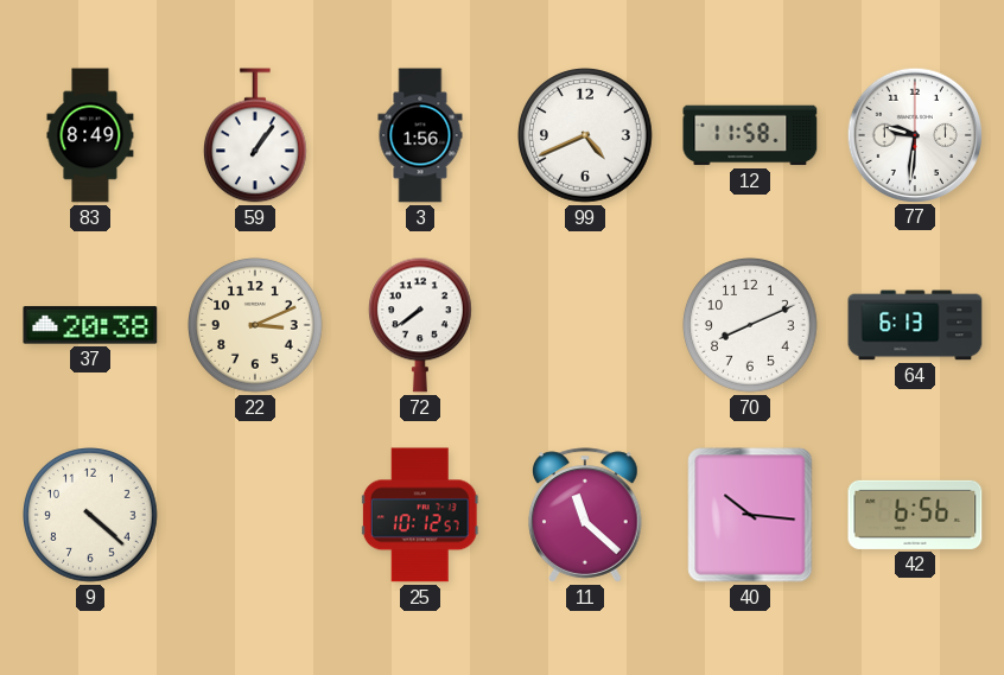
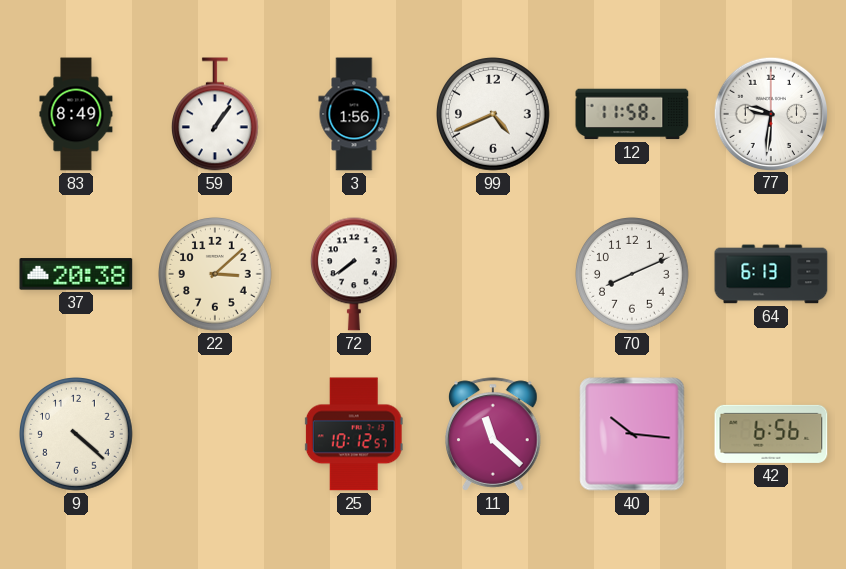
22: 3:11 -> 3:08
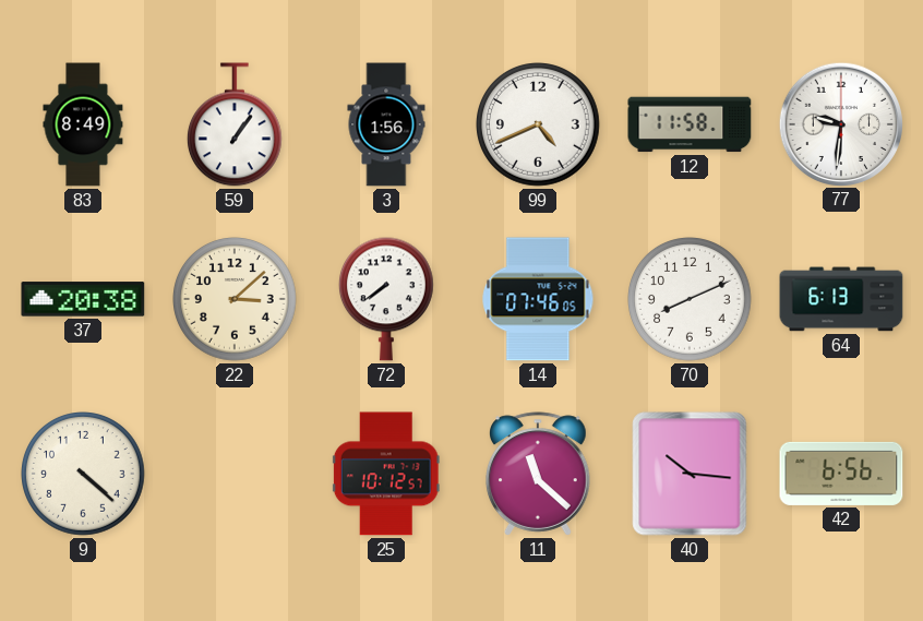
14: none -> 07:46
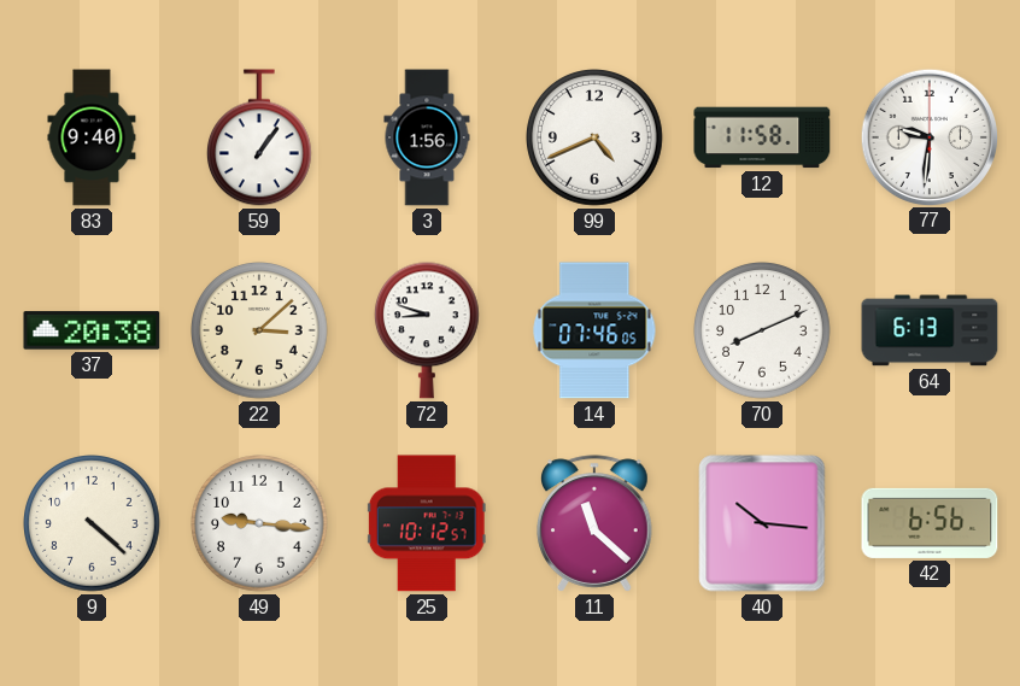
83: 8:49 -> 9:40
72: 7:39 -> 8:48
49: none -> 9:16
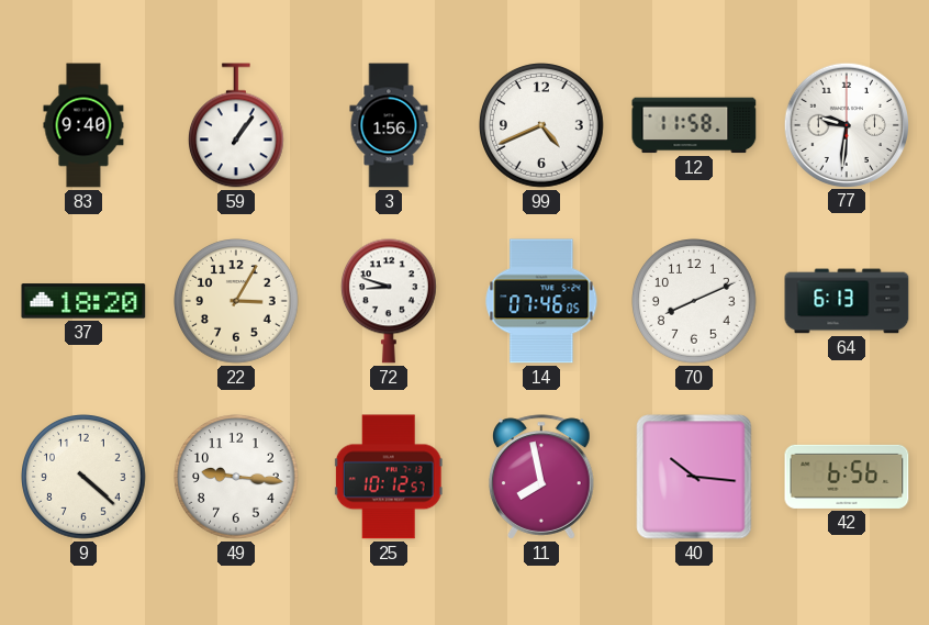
37: 20:38 -> 18:20
22: 3:08 -> 3:05
11: 11:22 -> 7:58
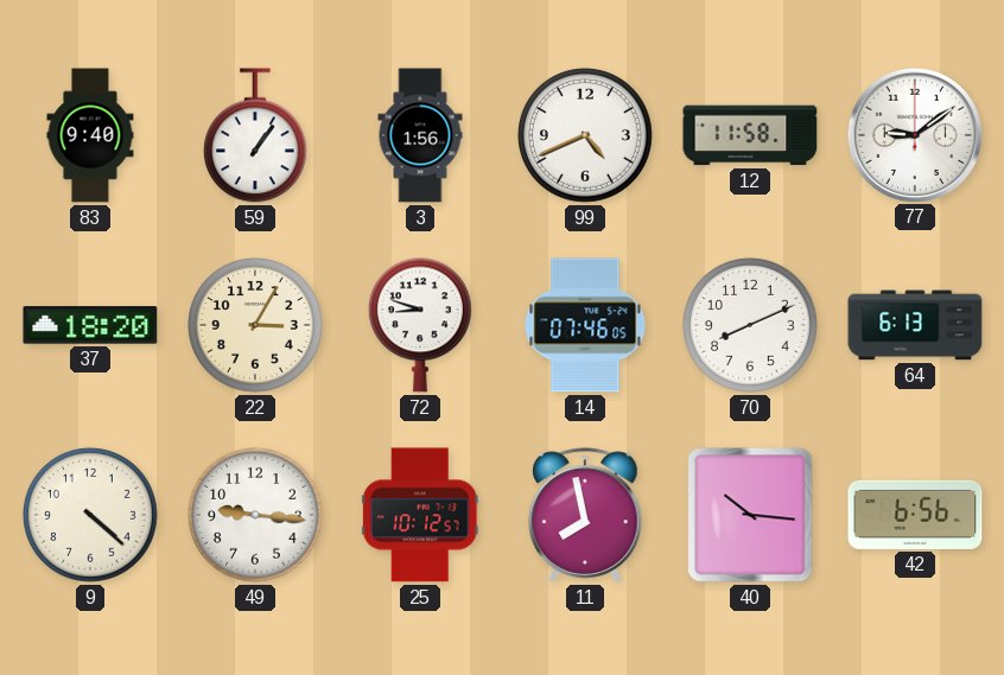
77: 9:31 -> 9:09
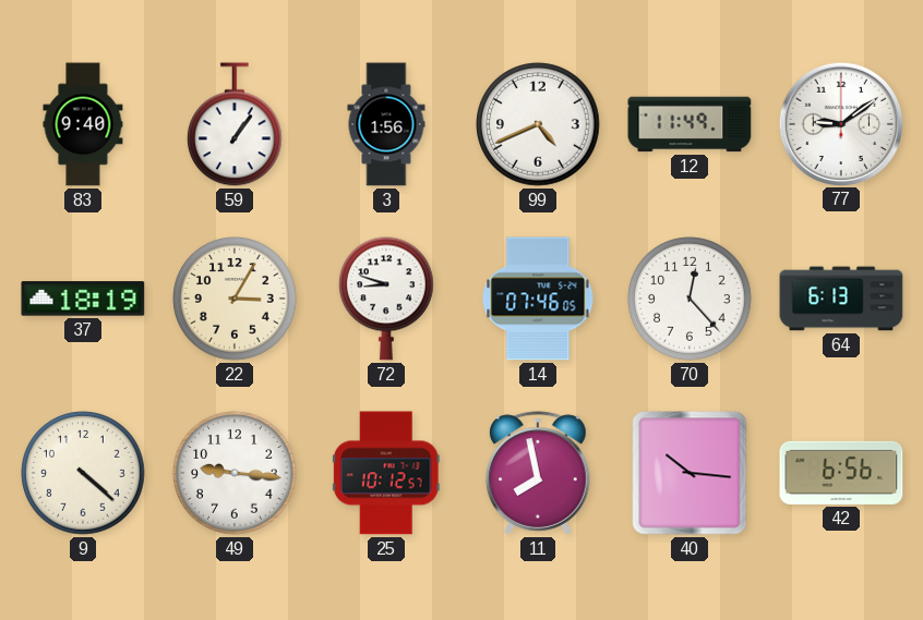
12: 11:58 -> 11:49
37: 18:20 -> 18:19
70: 8:11 -> 12:23
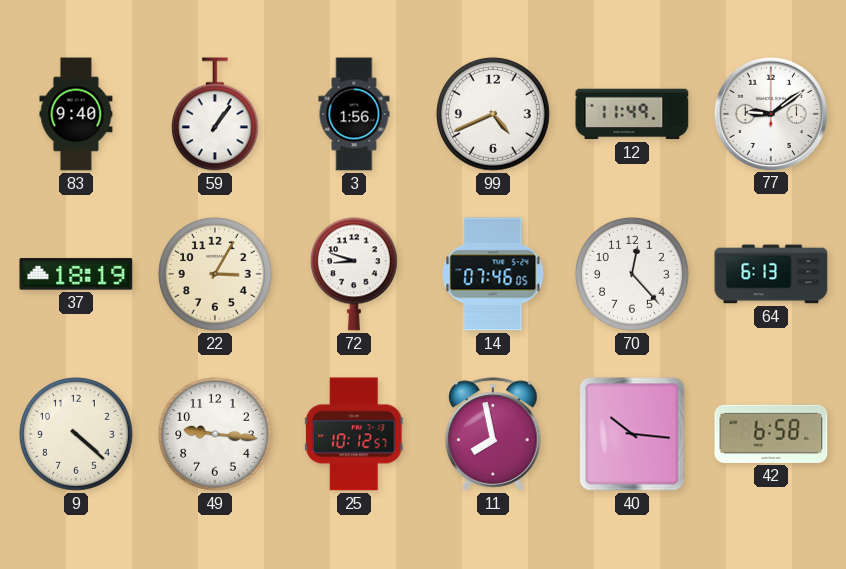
42: 6:56 -> 6:58
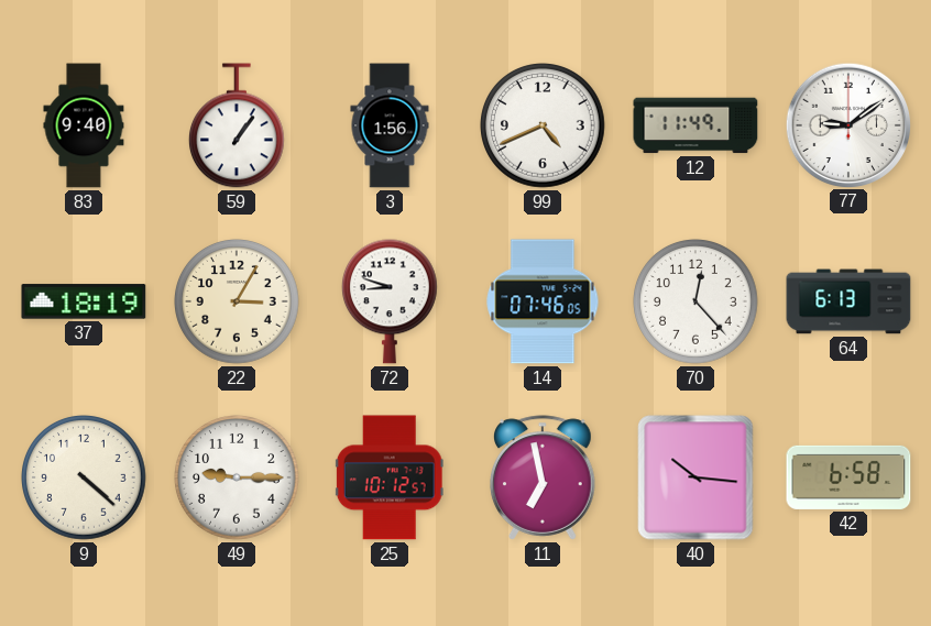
49: 9:16 -> 9:15
11: 7:58 -> 6:58
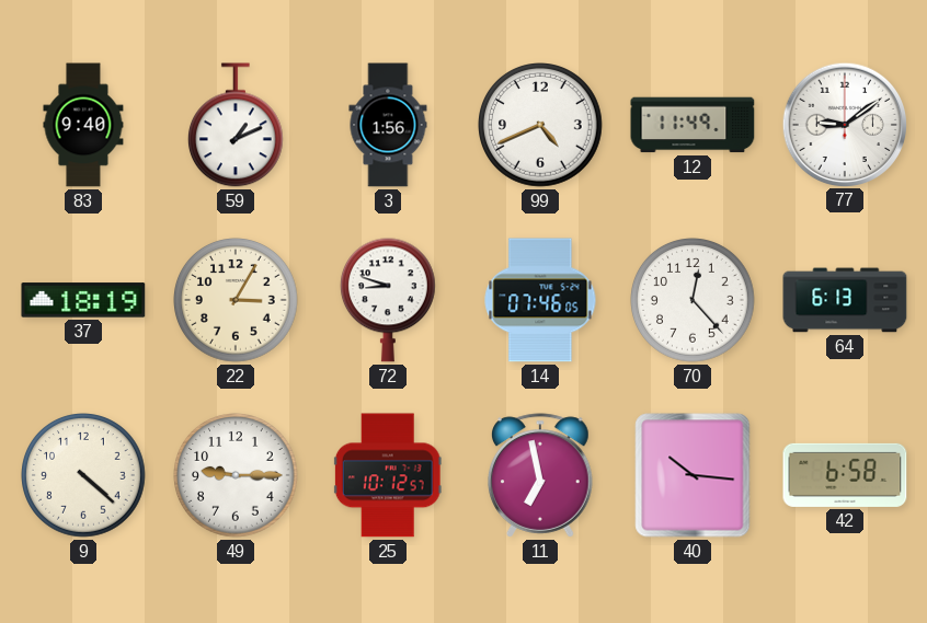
59: 1:06 -> 1:11
